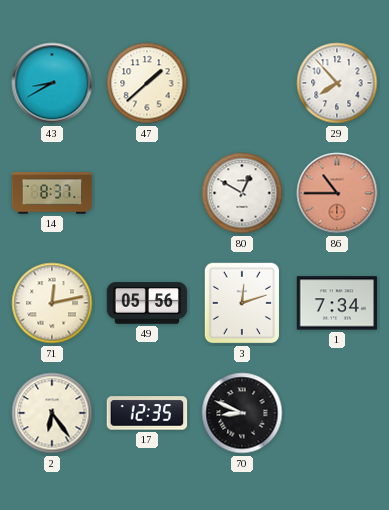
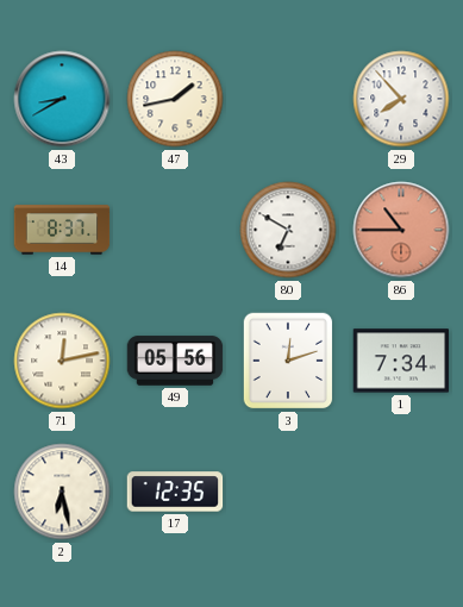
47: 1:38 -> 1:43
80: 12:50 -> 6:50
2: 6:24 -> 6:28
70: 8:49 -> none
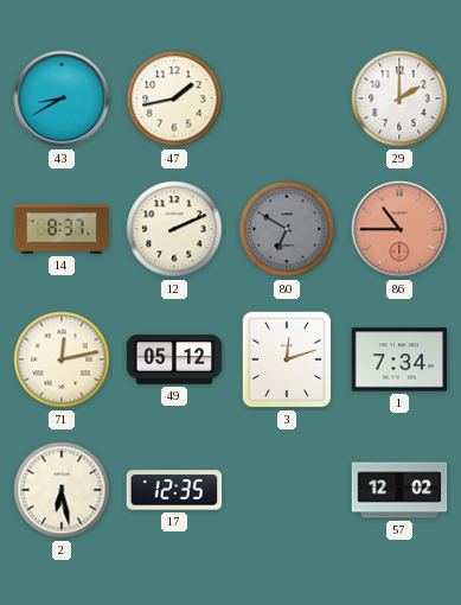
29: 7:53 -> 2:00
12: none -> 2:11
80 dial: white -> grey
49: 05:56 -> 05:12
57: none -> 12:02
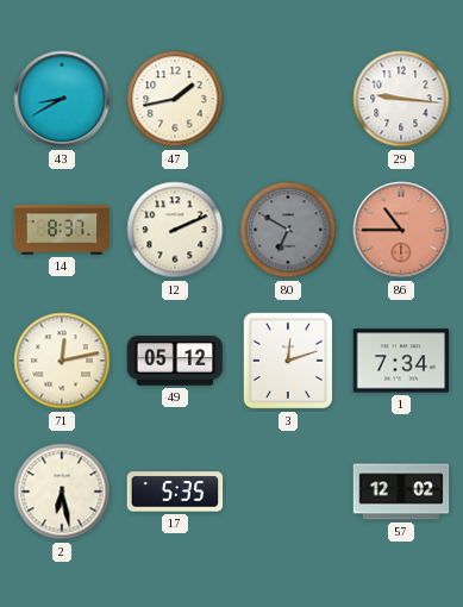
29: 2:00 -> 9:16
17: 12:35 -> 5:35
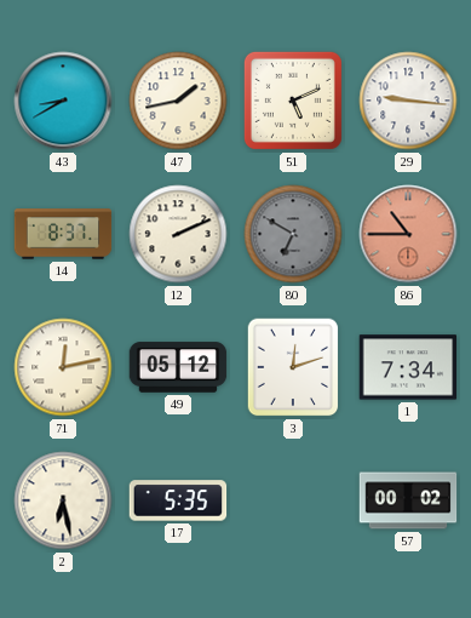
51: none -> 5:11
57: 12:02 -> 00:02
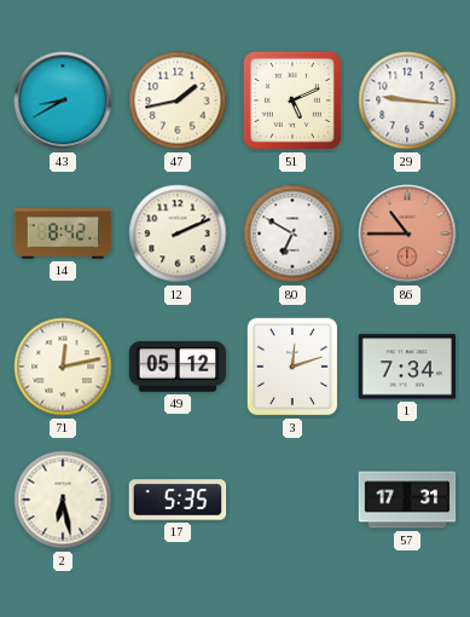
14: 8:37 -> 8:42
80 dial: grey -> white
57: 00:02 -> 17:31
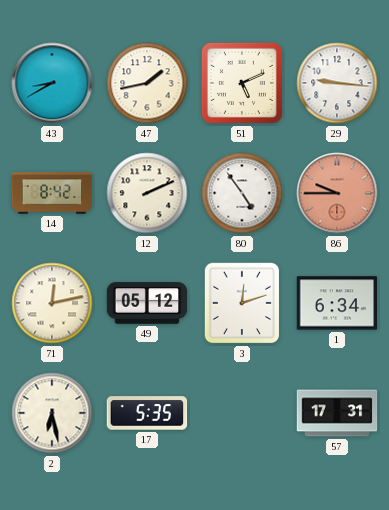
80: 6:50 -> 4:54
86: 10:45 -> 9:45
1: 7:34 -> 6:34
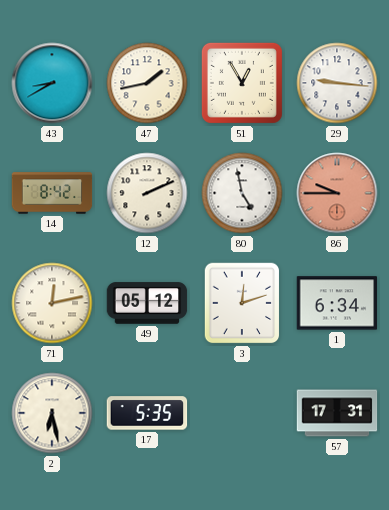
51: 5:11 -> 12:55
80: 4:54 -> 4:58
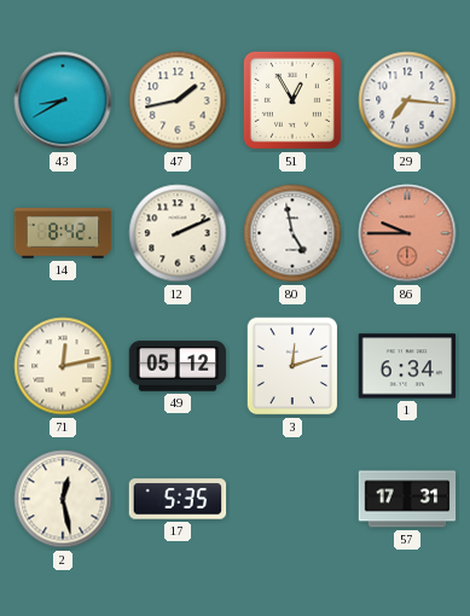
29: 9:16 -> 7:16
2: 6:28 -> 12:28
